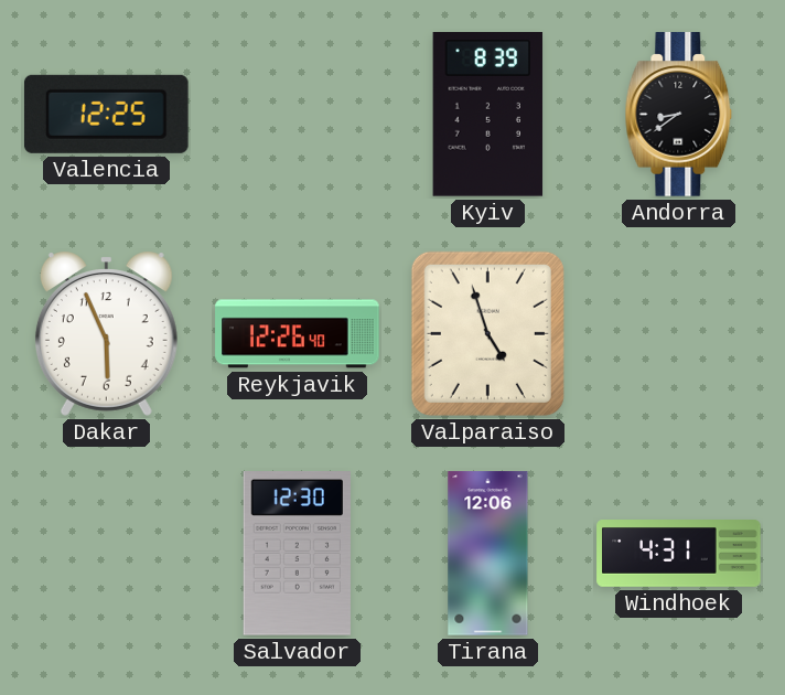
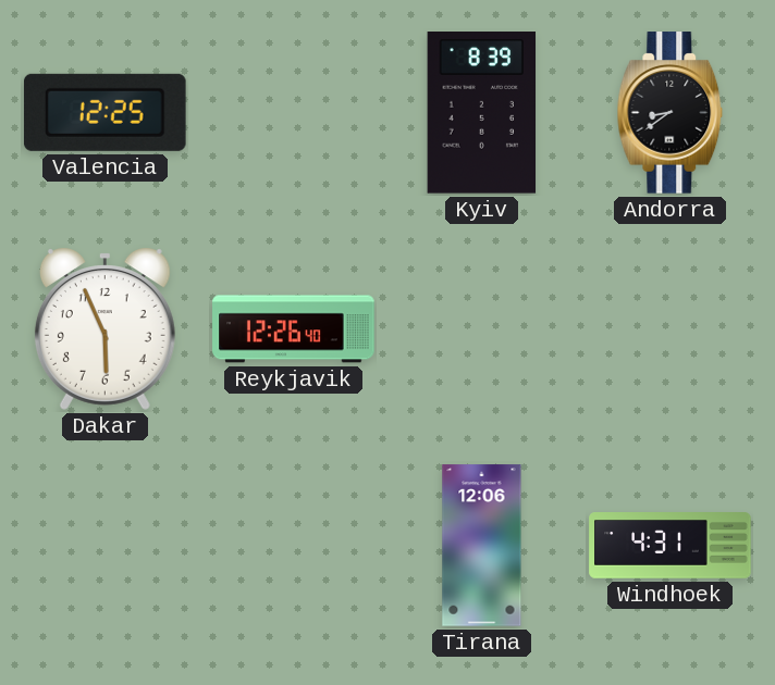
Valparaiso: 4:57 -> none
Salvador: 12:30 -> none
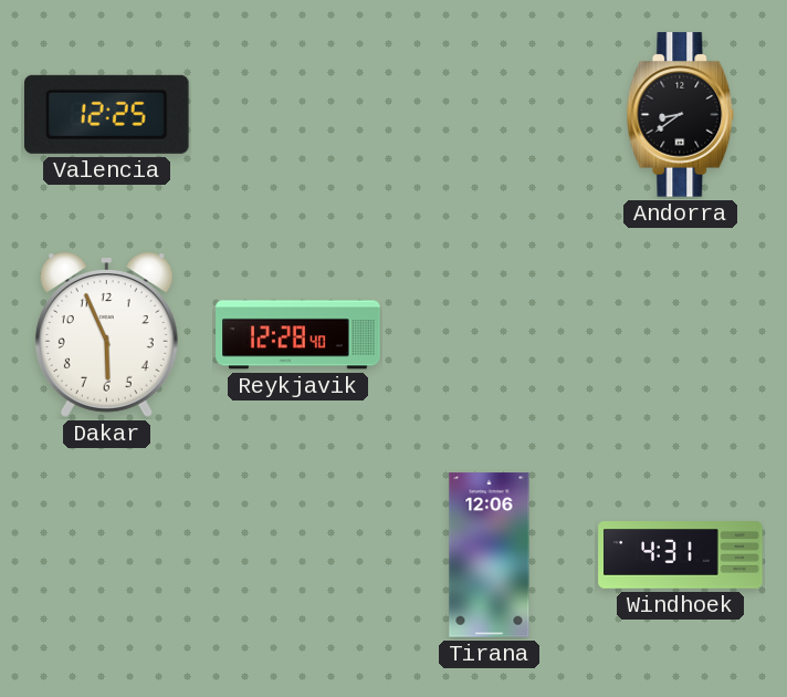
Kyiv: 8:39 -> none
Reykjavik: 12:26 -> 12:28
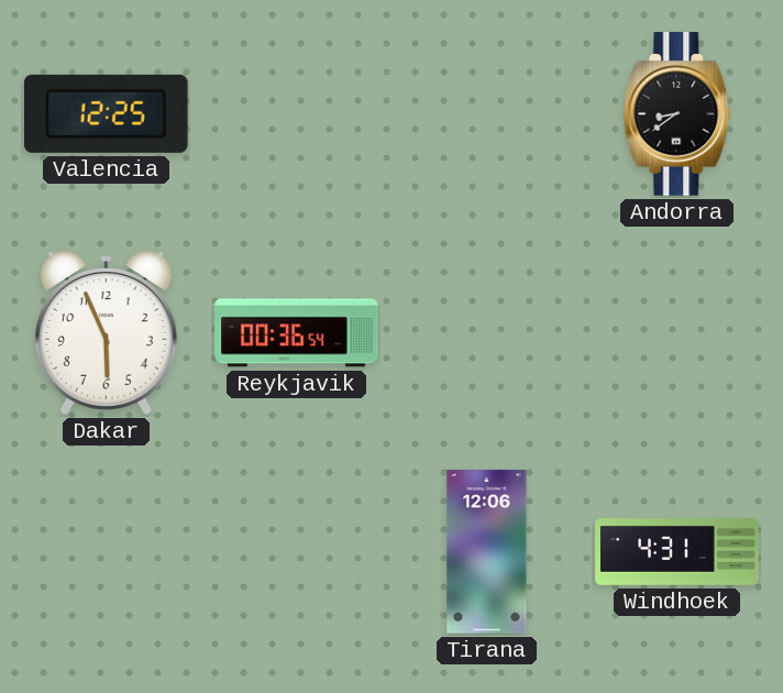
Reykjavik: 12:28 -> 00:36
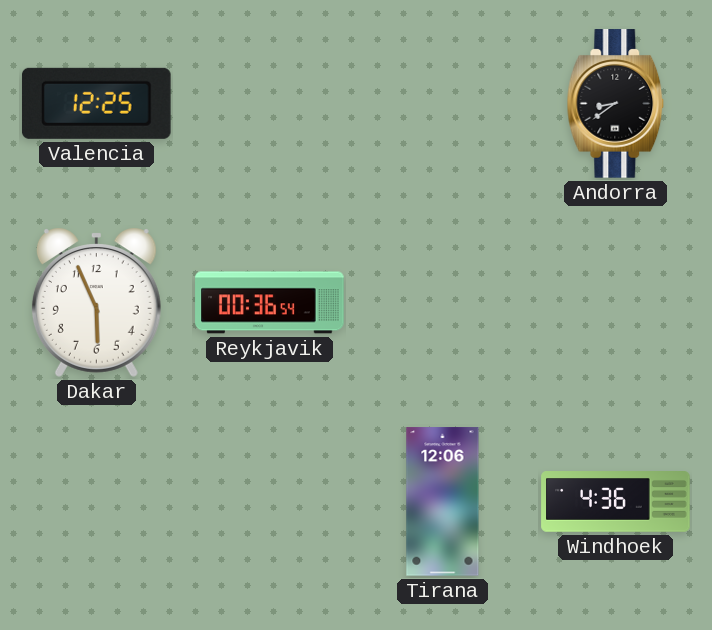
Windhoek: 4:31 -> 4:36
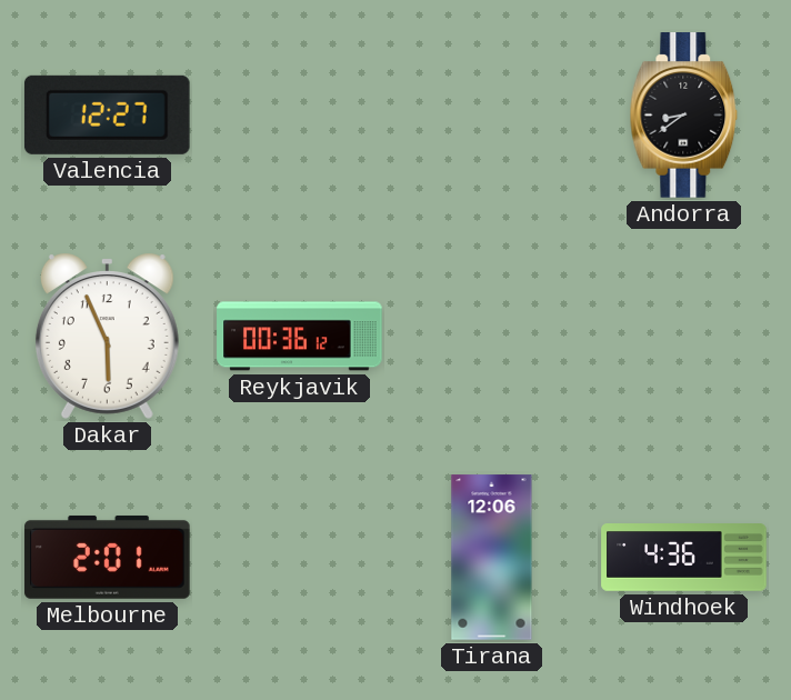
Valencia: 12:25 -> 12:27
Reykjavik: 00:36:54 -> 00:36:12
Melbourne: none -> 2:01
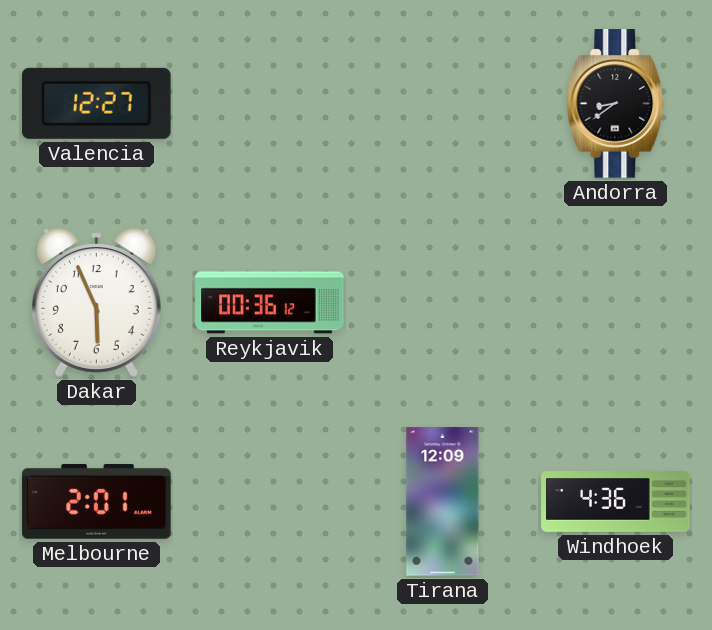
Tirana: 12:06 -> 12:09
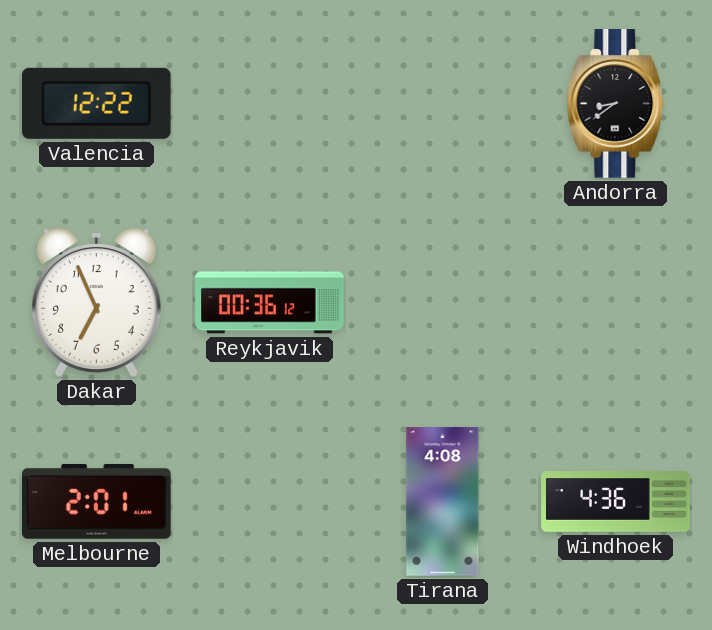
Valencia: 12:27 -> 12:22
Dakar: 5:56 -> 6:56
Tirana: 12:09 -> 4:08
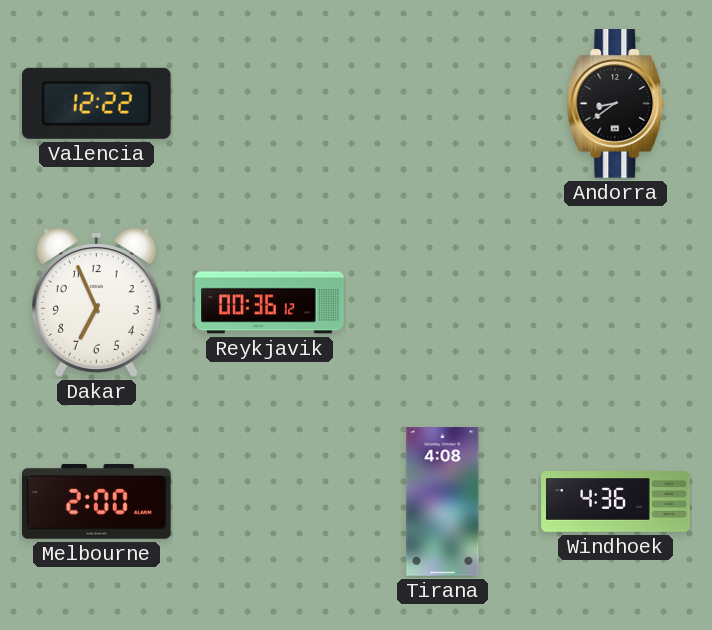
Melbourne: 2:01 -> 2:00
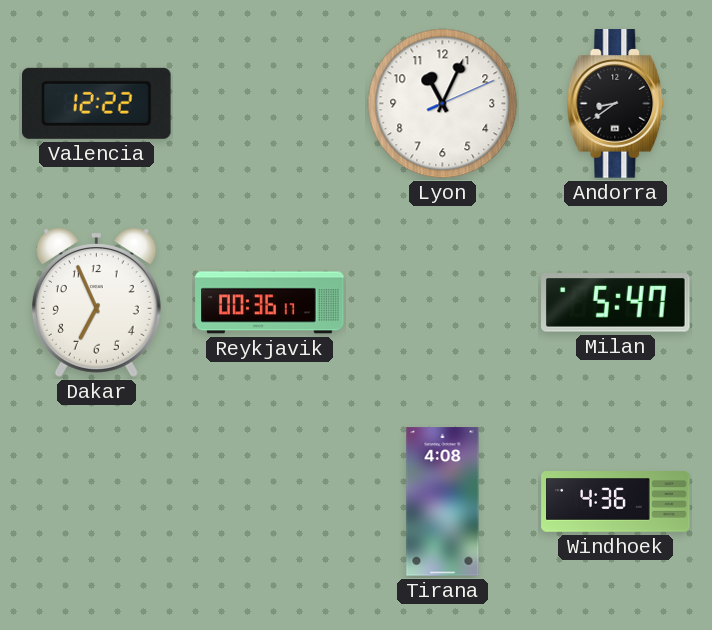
Lyon: none -> 11:04
Reykjavik: 00:36:12 -> 00:36:17
Milan: none -> 5:47
Melbourne: 2:00 -> none
